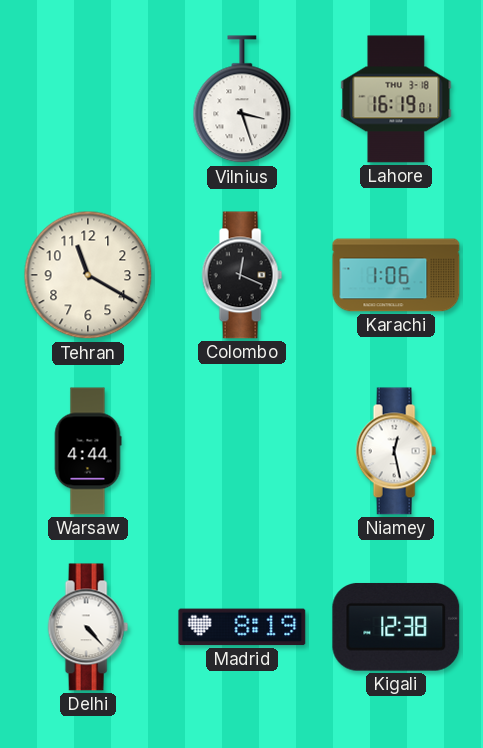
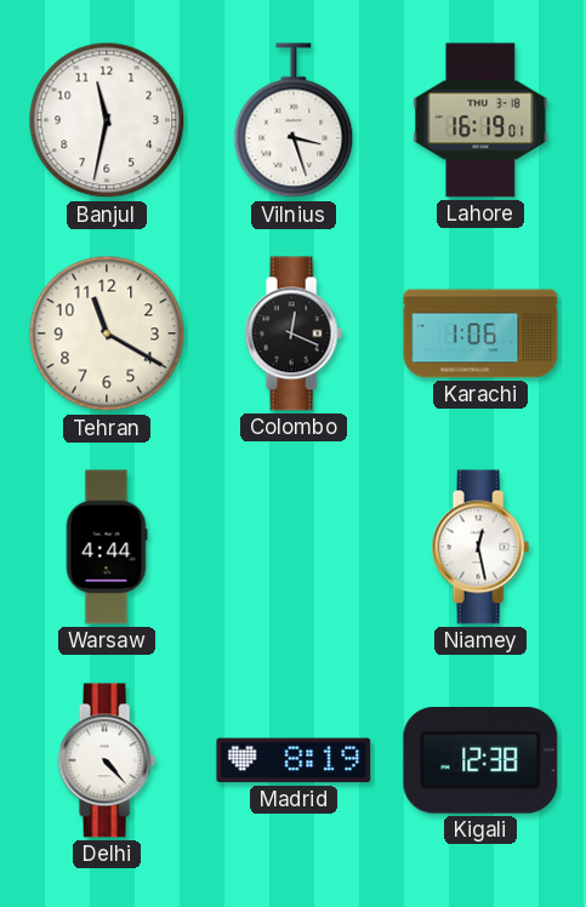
Banjul: none -> 11:32
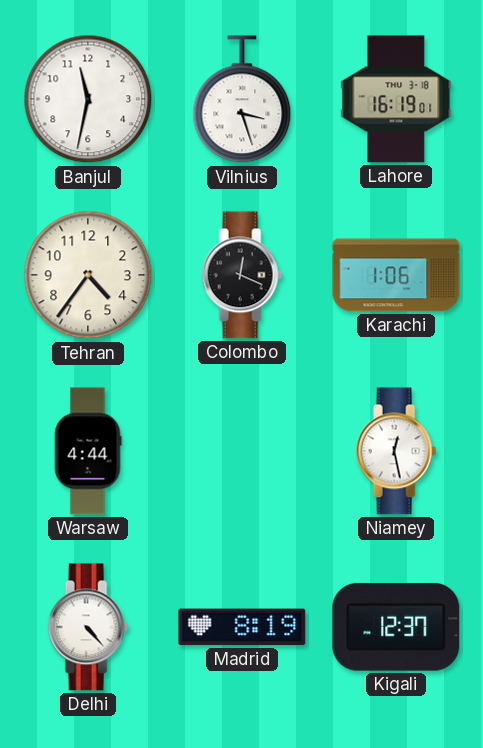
Tehran: 11:20 -> 4:36
Kigali: 12:38 -> 12:37
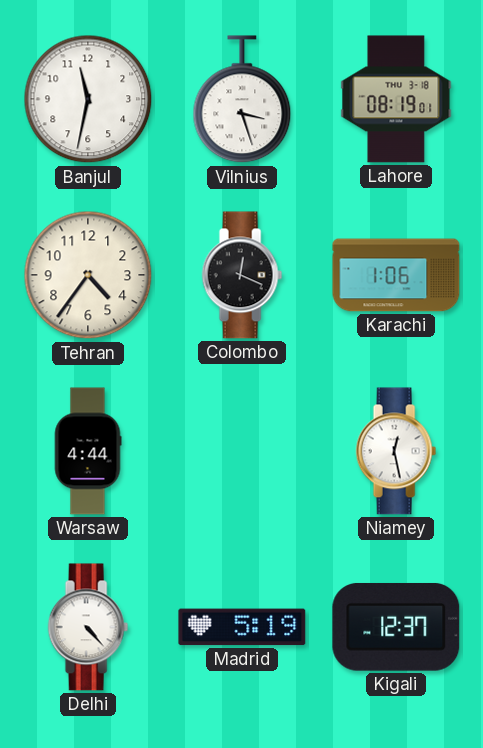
Lahore: 16:19 -> 08:19
Madrid: 8:19 -> 5:19
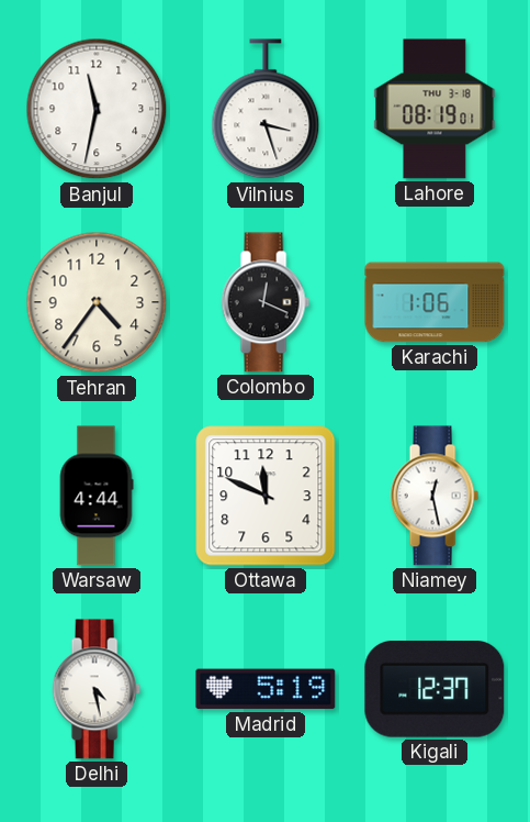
Ottawa: none -> 11:49
Delhi: 4:23 -> 4:28
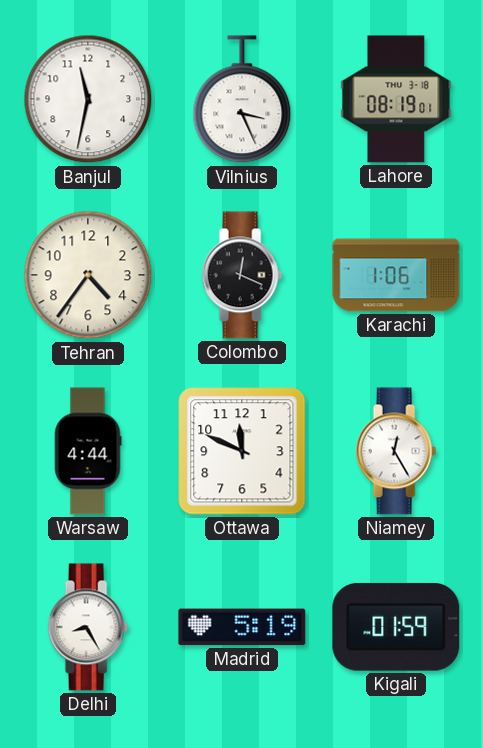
Vilnius: 3:27 -> 3:26
Niamey: 12:28 -> 12:25
Delhi: 4:28 -> 8:25
Kigali: 12:37 -> 01:59
